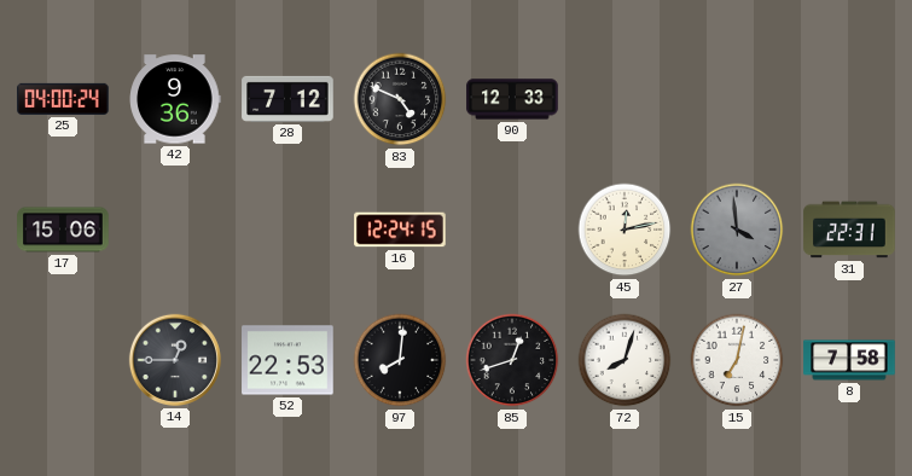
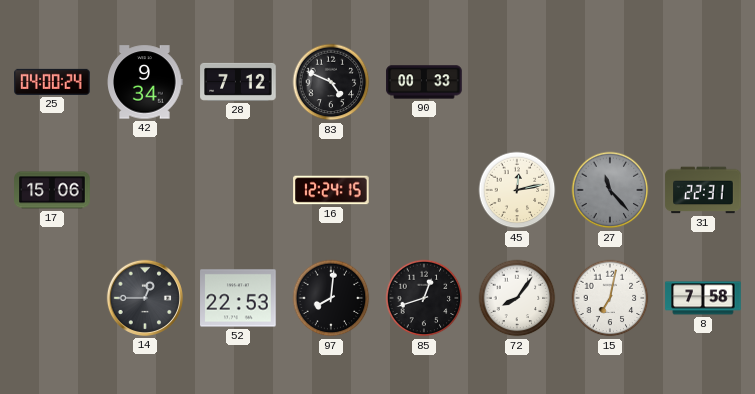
42: 9:36 -> 9:34
90: 12:33 -> 00:33
27: 3:59 -> 11:23
72: 8:03 -> 8:06
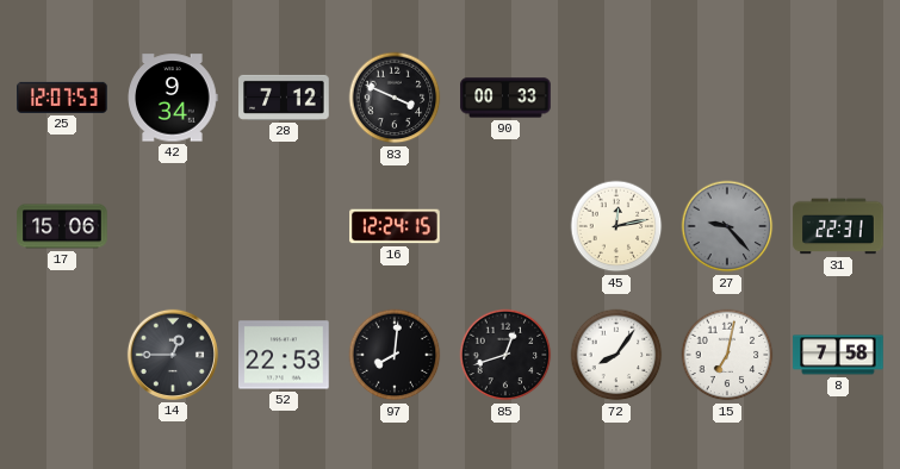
25: 04:00 -> 12:07
83: 4:49 -> 3:49
27: 11:23 -> 9:23
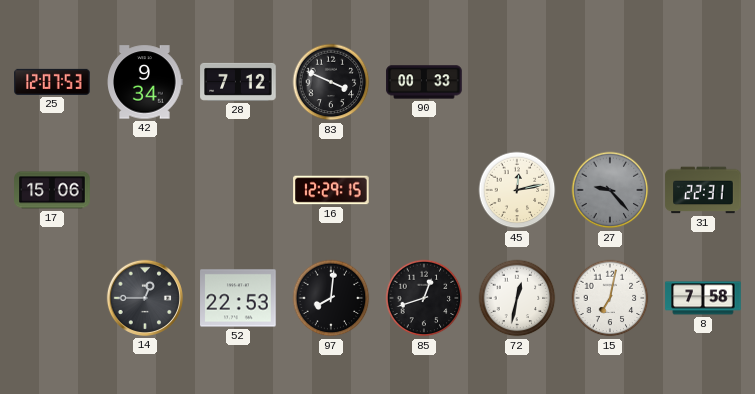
16: 12:24 -> 12:29
72: 8:06 -> 12:32
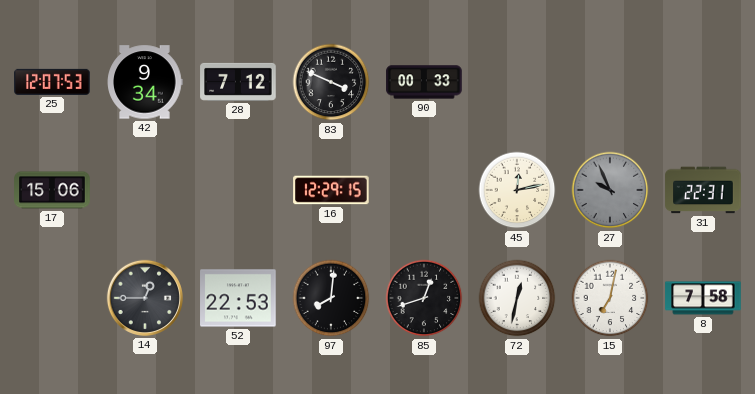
27: 9:23 -> 9:56
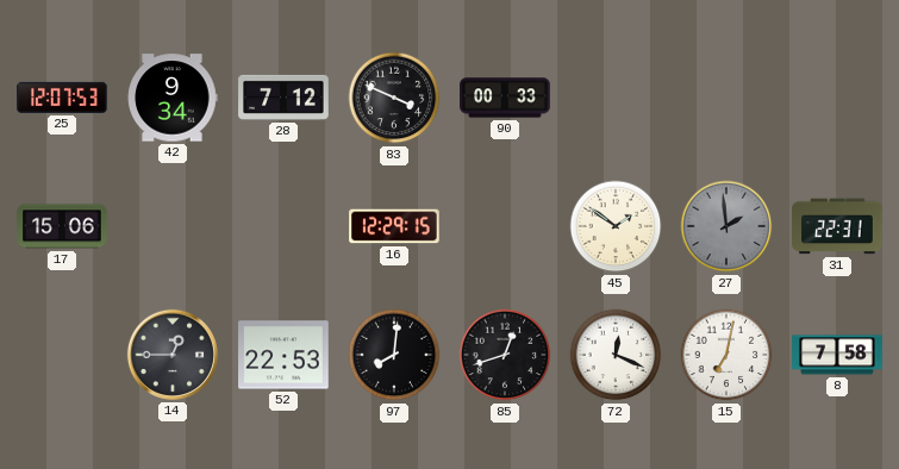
45: 12:13 -> 1:51
27: 9:56 -> 1:59
72: 12:32 -> 12:19
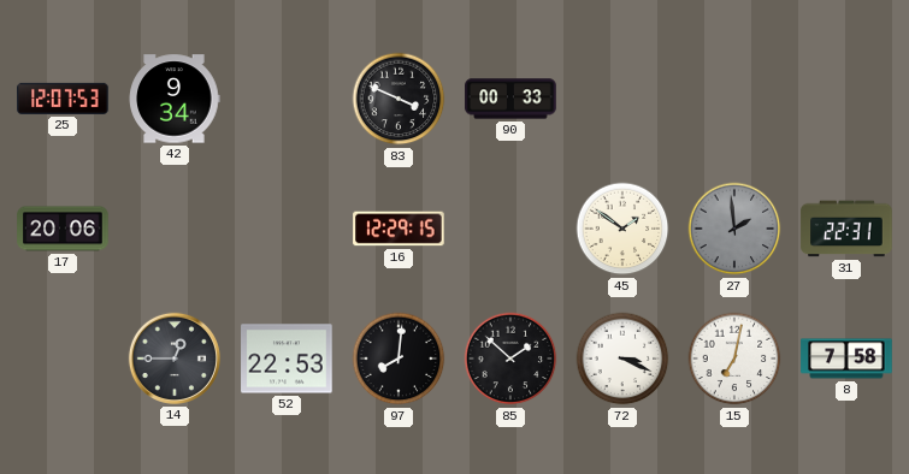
28: 7:12 -> none
17: 15:06 -> 20:06
85: 12:42 -> 1:52
72: 12:19 -> 3:19
